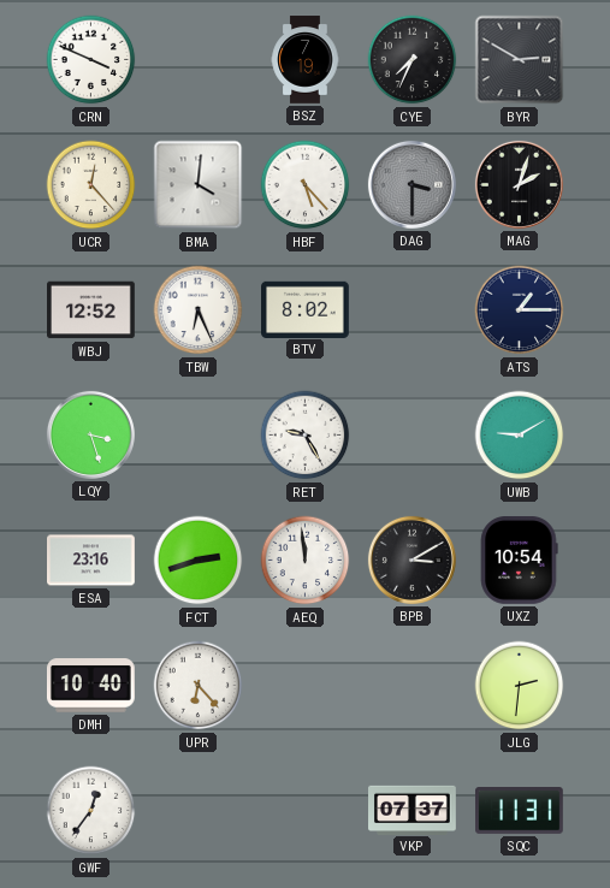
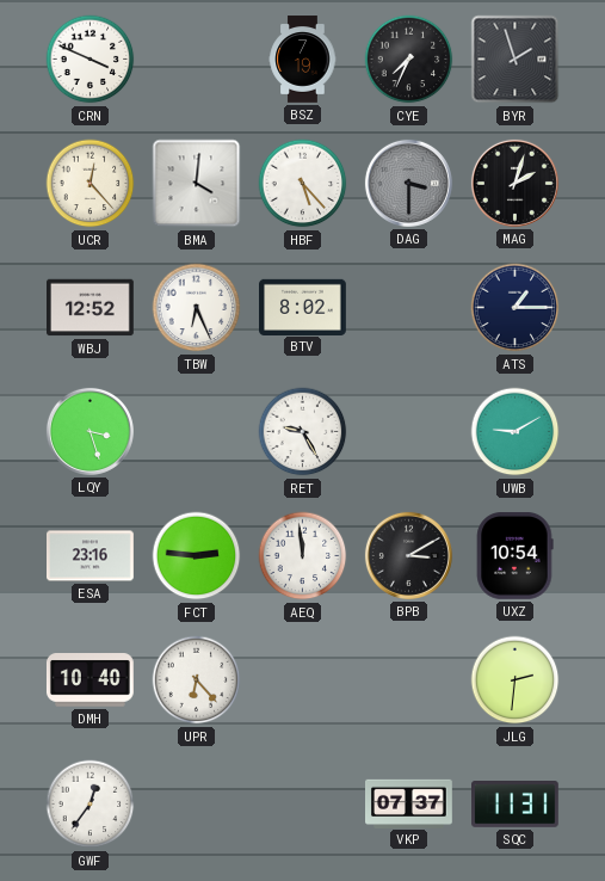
BYR: 2:50 -> 1:57
FCT: 2:42 -> 2:46
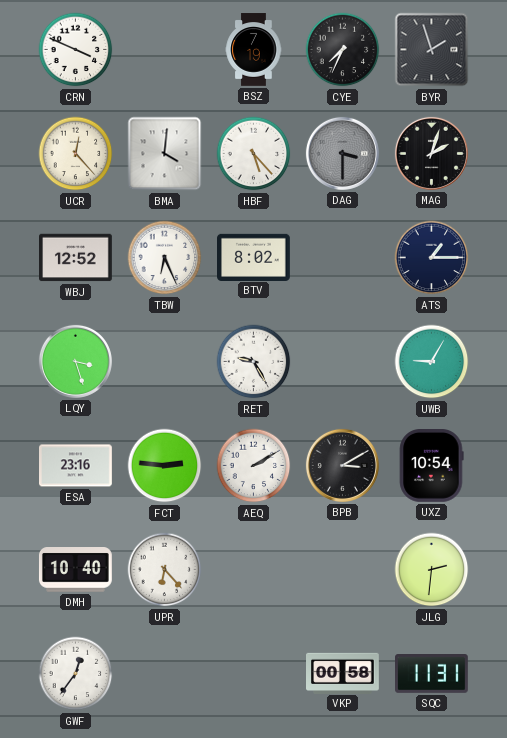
UWB: 9:10 -> 9:05
AEQ: 11:59 -> 2:10
VKP: 07:37 -> 00:58
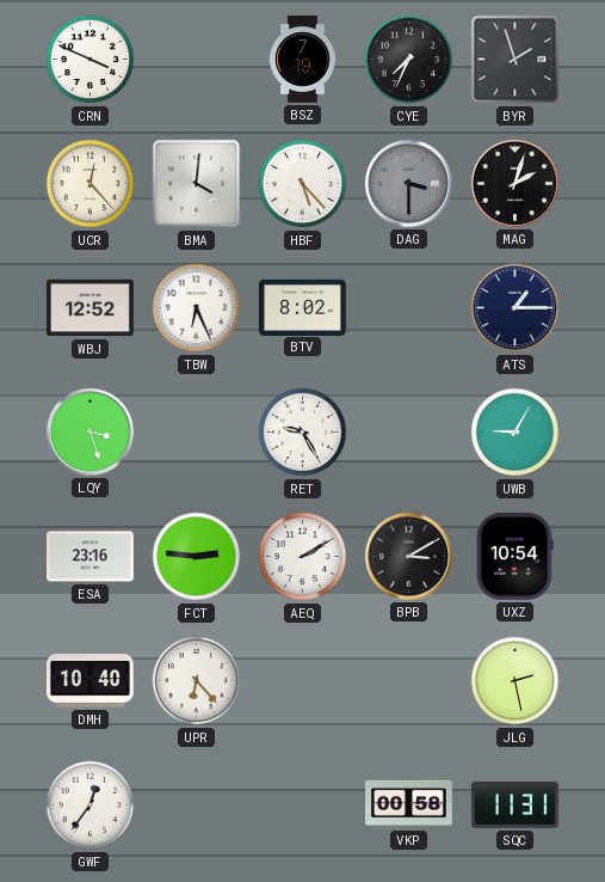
JLG: 2:31 -> 2:28
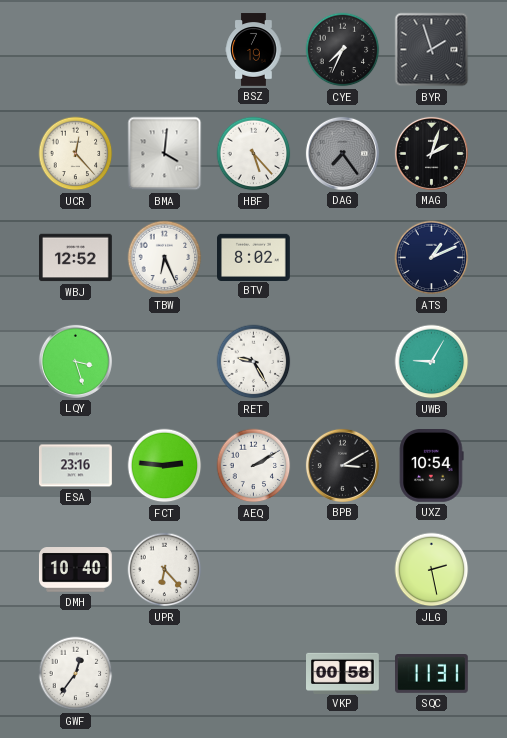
CRN: 3:49 -> none
DAG: 3:30 -> 7:24
ATS: 1:15 -> 1:11
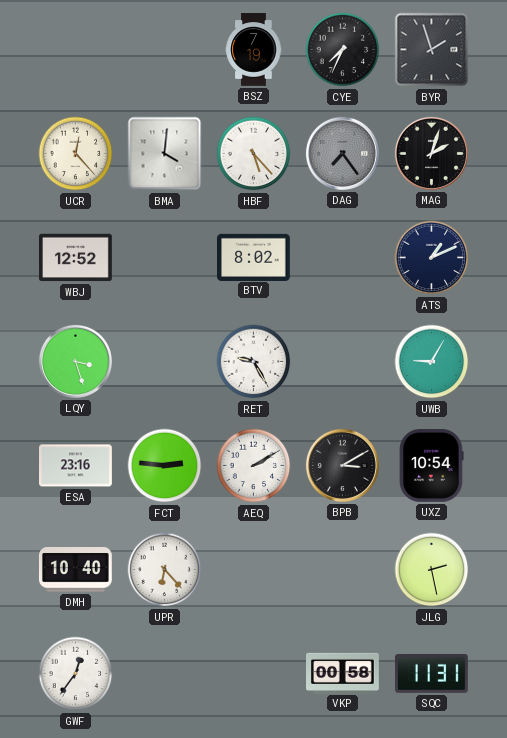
TBW: 6:26 -> none
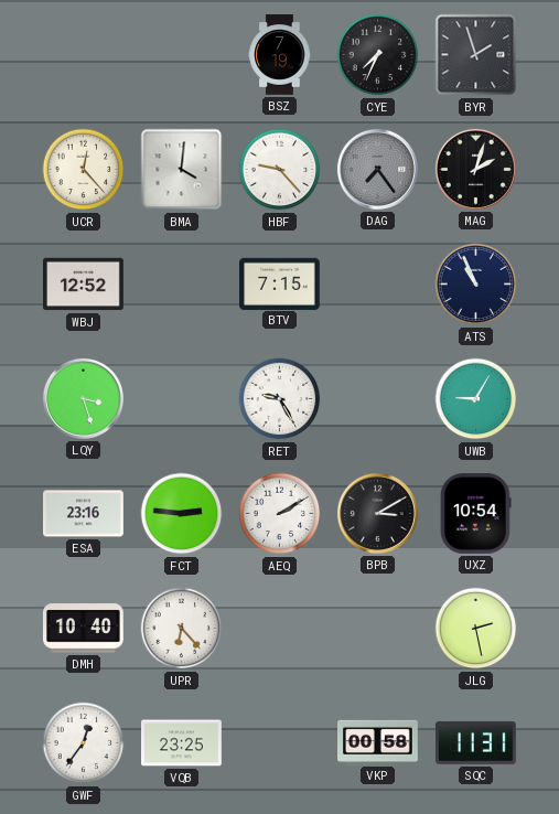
HBF: 5:23 -> 9:23
BTV: 8:02 -> 7:15
ATS: 1:11 -> 10:56
VQB: none -> 23:25
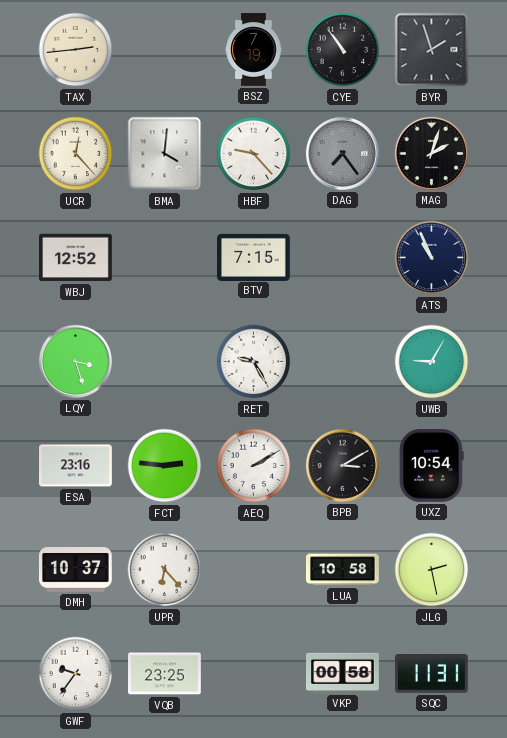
TAX: none -> 2:44
CYE: 7:34 -> 10:54
DMH: 10:40 -> 10:37
LUA: none -> 10:58
GWF: 12:36 -> 9:36
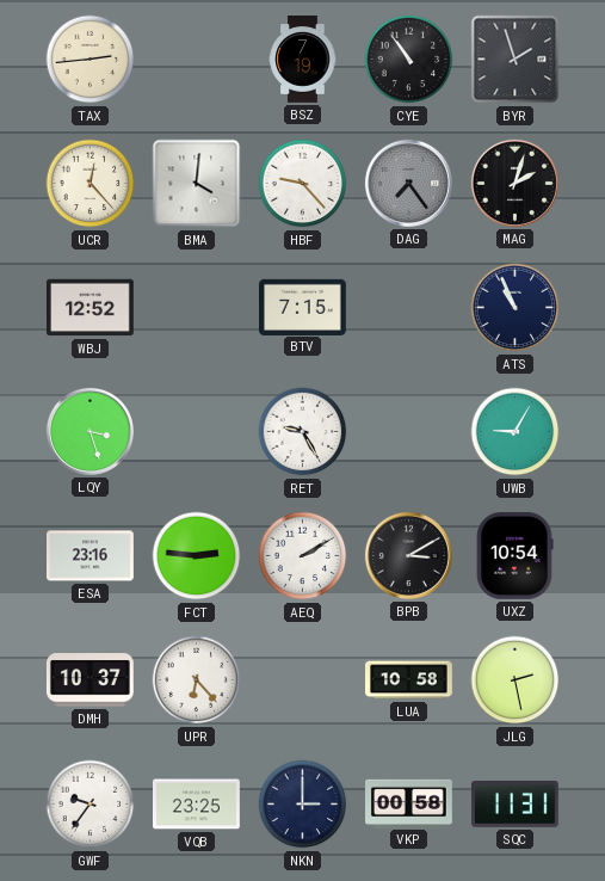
NKN: none -> 3:00
